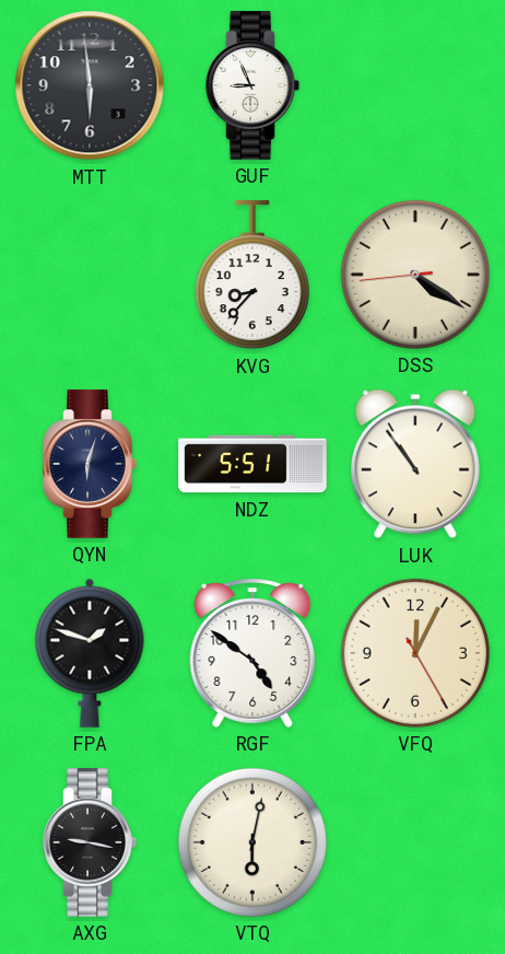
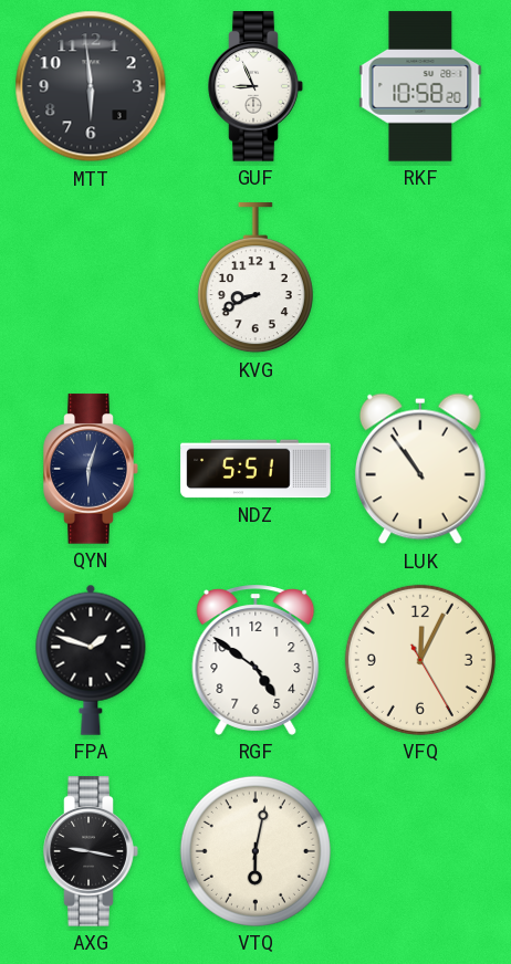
RKF: none -> 10:58
KVG: 8:37 -> 8:41
DSS: 4:20 -> none
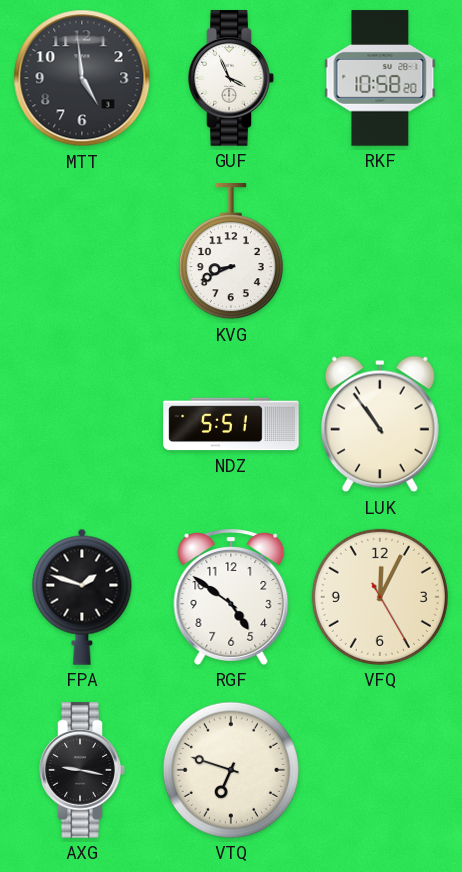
MTT: 5:59 -> 4:59
GUF: 8:56 -> 3:56
QYN: 6:03 -> none
VTQ: 6:02 -> 6:48
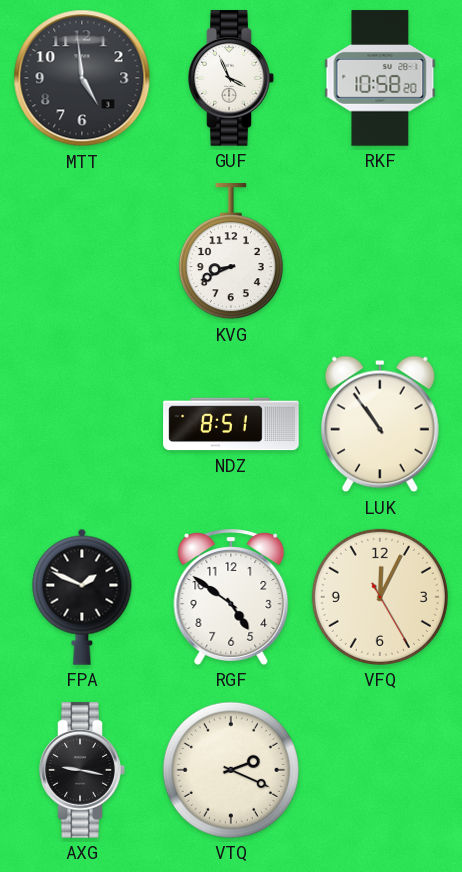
NDZ: 5:51 -> 8:51
FPA: 1:48 -> 1:49
VTQ: 6:48 -> 2:19
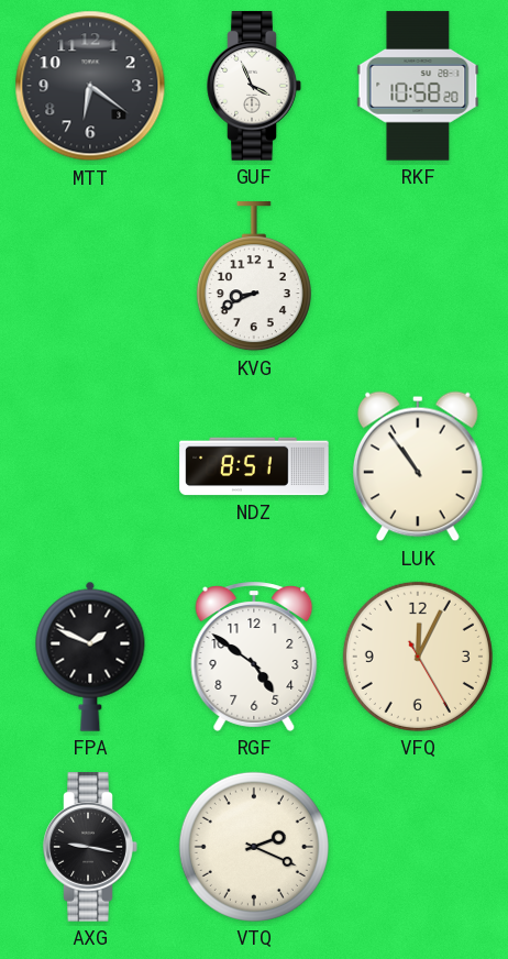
MTT: 4:59 -> 6:21
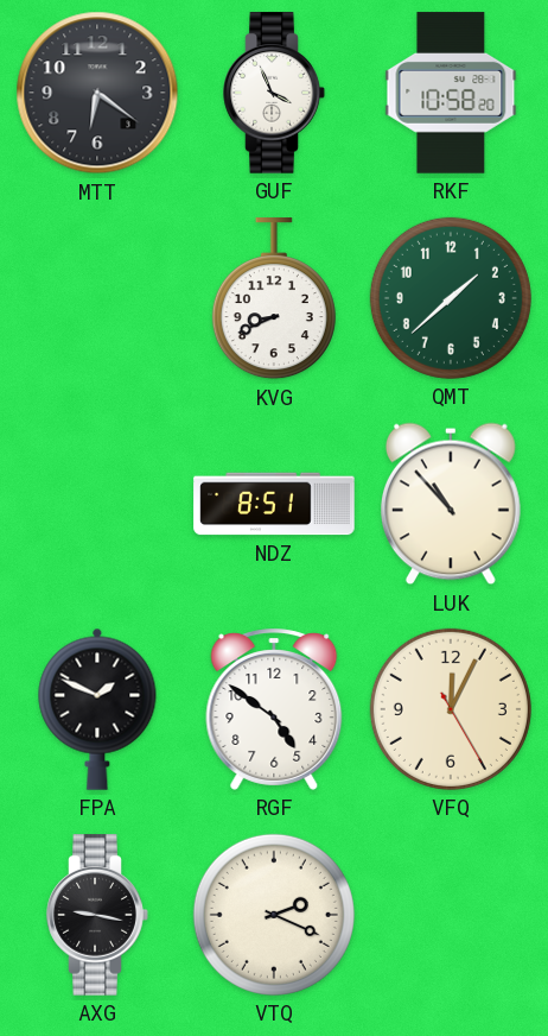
QMT: none -> 1:38
LUK: 10:54 -> 10:53
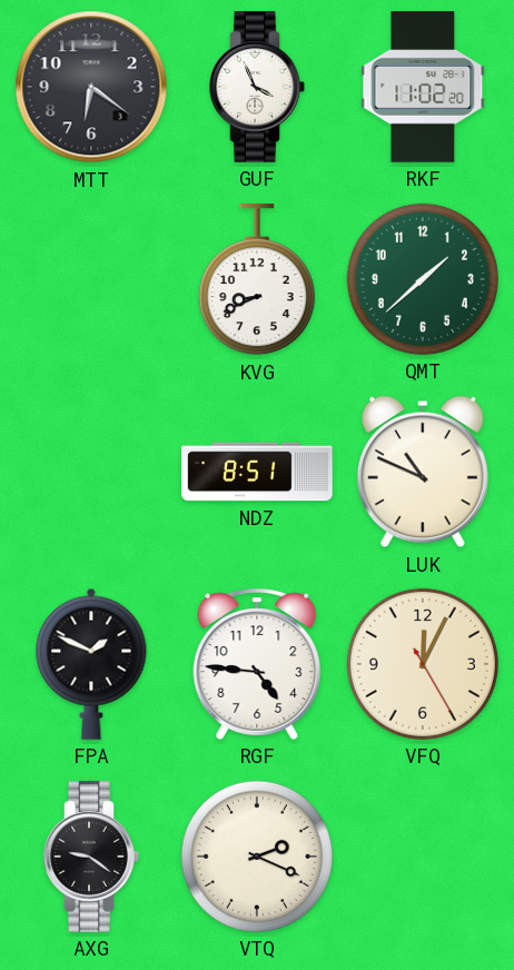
RKF: 10:58 -> 11:02
LUK: 10:53 -> 10:49
RGF: 4:51 -> 4:46
AXG: 9:17 -> 9:21
